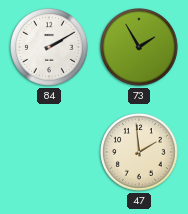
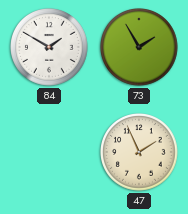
84: 2:10 -> 1:50
47: 1:59 -> 1:56
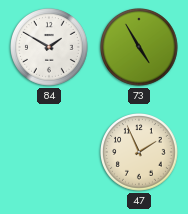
73: 1:55 -> 4:55
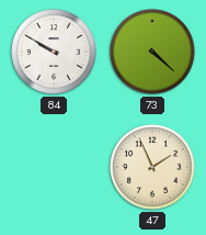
84: 1:50 -> 9:50
73: 4:55 -> 4:22
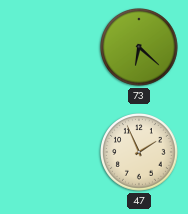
84: 9:50 -> none
73: 4:22 -> 6:22
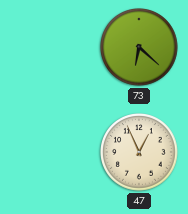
47: 1:56 -> 12:56
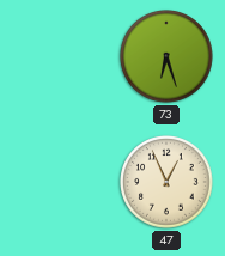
73: 6:22 -> 6:27
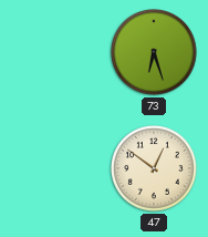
47: 12:56 -> 12:51
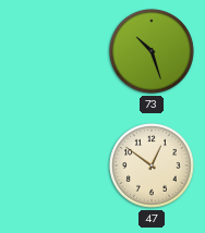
73: 6:27 -> 10:27
